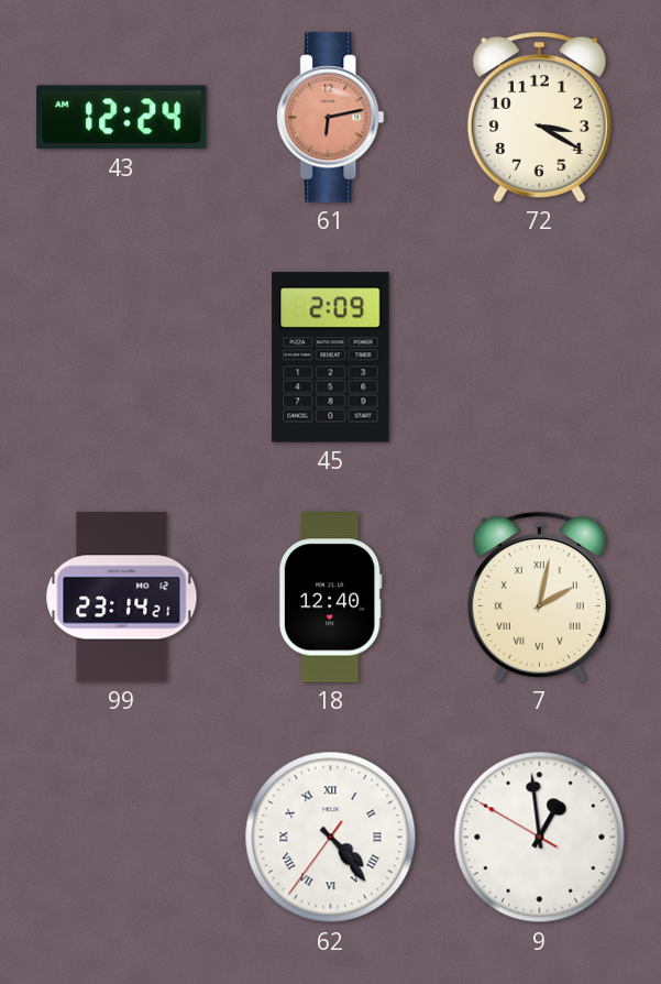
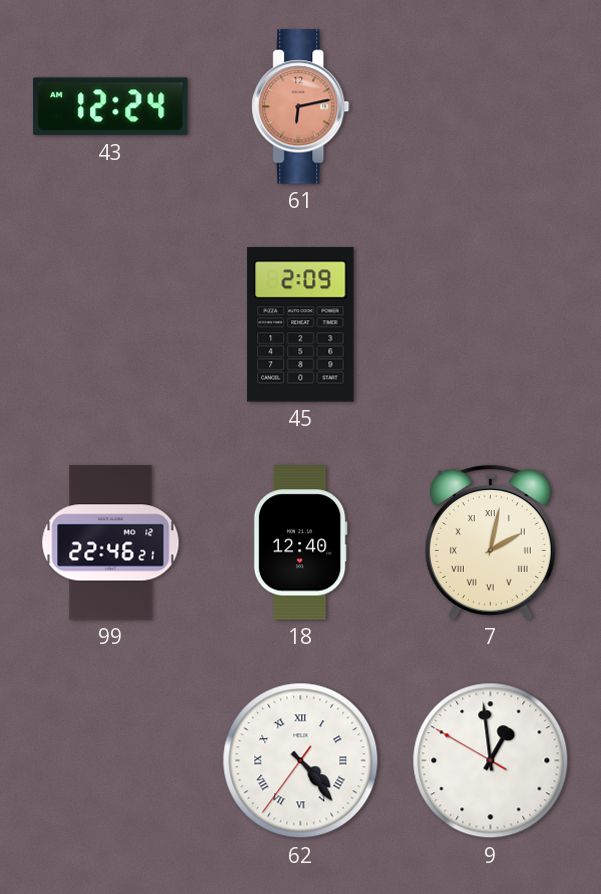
72: 3:20 -> none
99: 23:14 -> 22:46
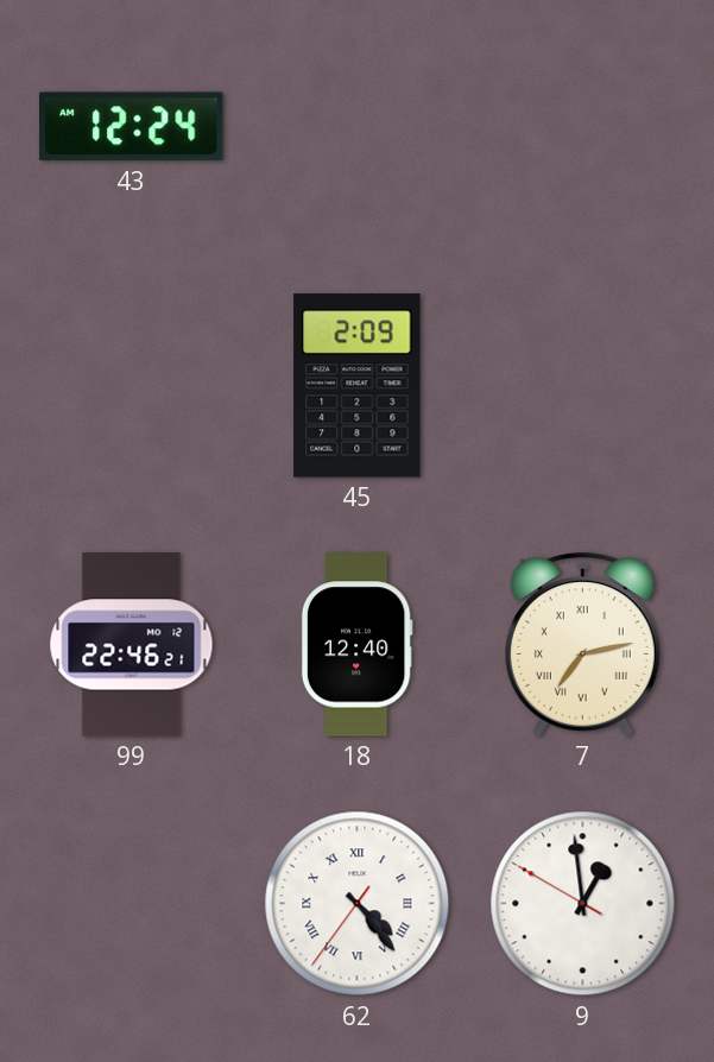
61: 6:13 -> none
7: 2:02 -> 7:13
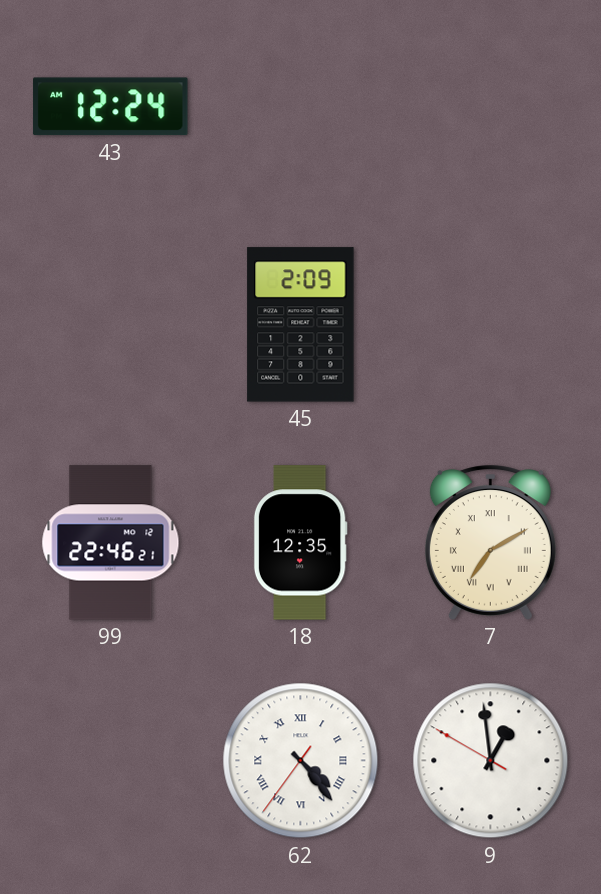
18: 12:40 -> 12:35
7: 7:13 -> 7:10
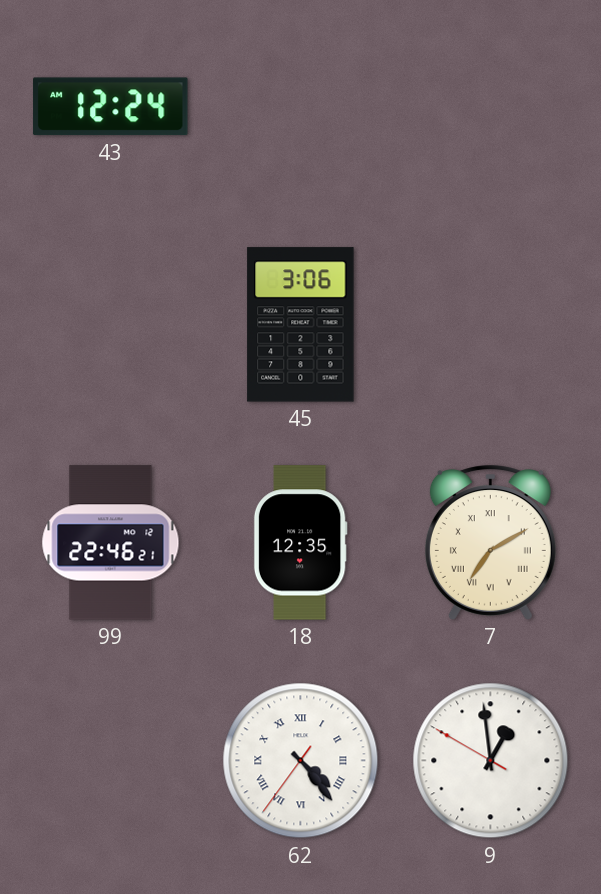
45: 2:09 -> 3:06
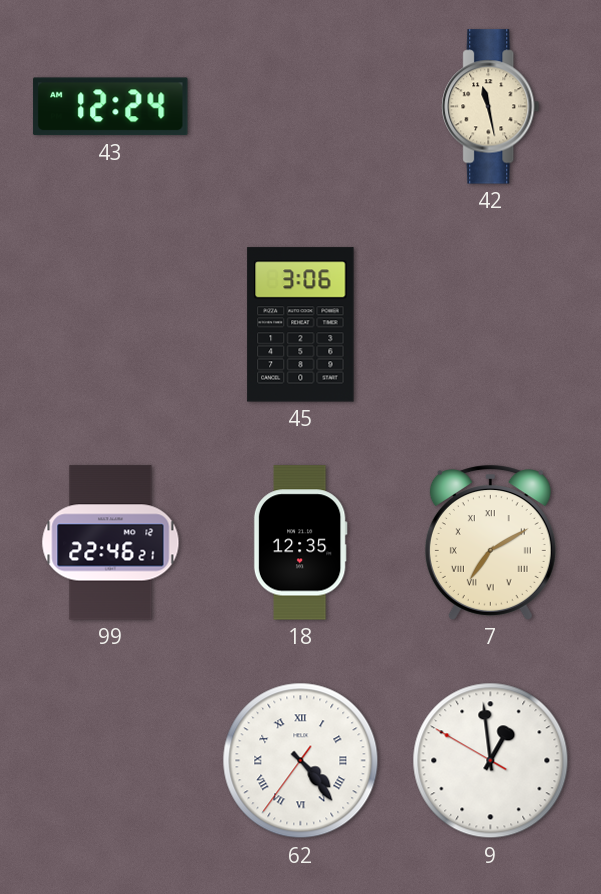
42: none -> 11:28
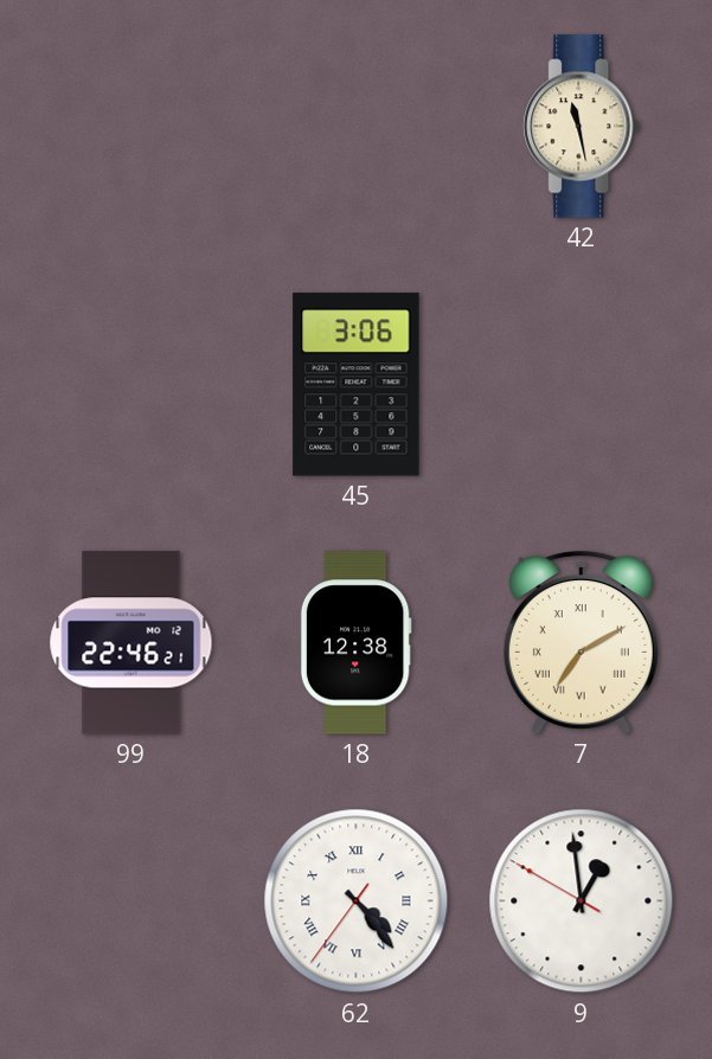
43: 12:24 -> none
18: 12:35 -> 12:38
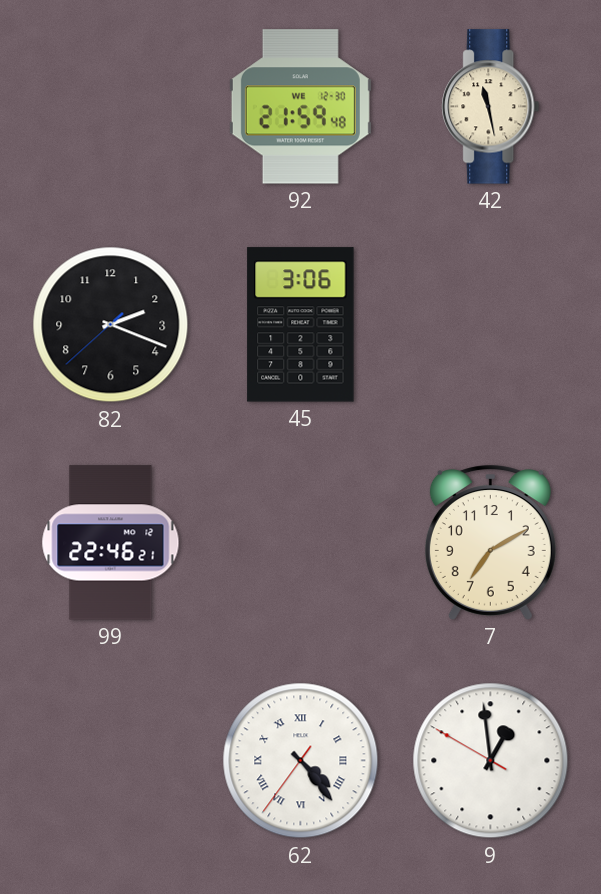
92: none -> 21:59
82: none -> 2:18
18: 12:38 -> none
7 numerals: Roman -> Arabic
